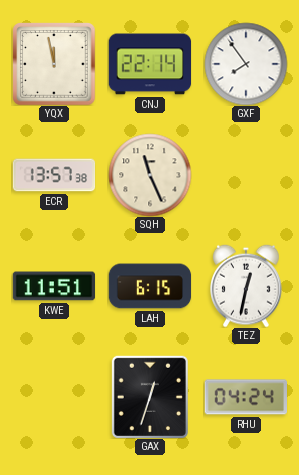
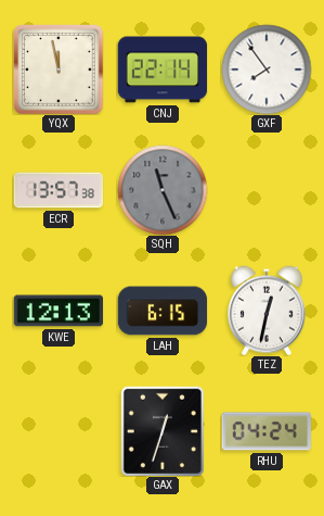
SQH dial: cream -> grey
KWE: 11:51 -> 12:13
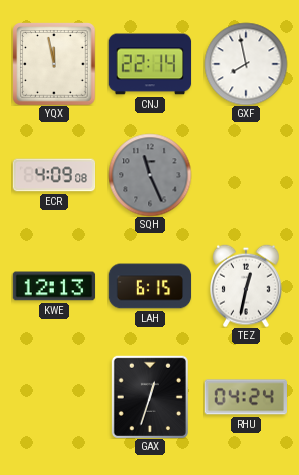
GXF: 7:54 -> 7:58
ECR: 13:57 -> 4:09
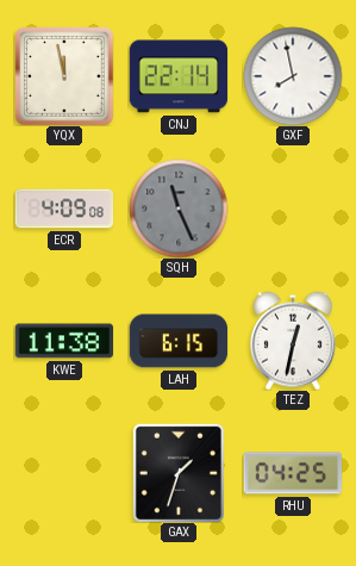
KWE: 12:13 -> 11:38
GAX: 12:33 -> 1:33
RHU: 04:24 -> 04:25
